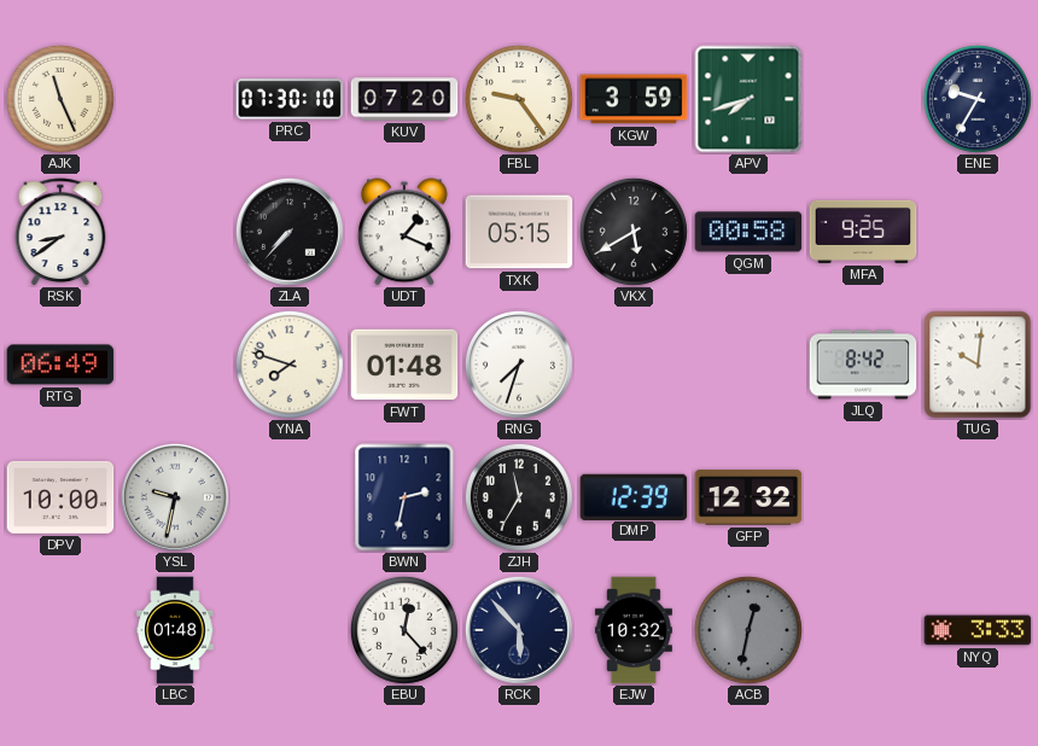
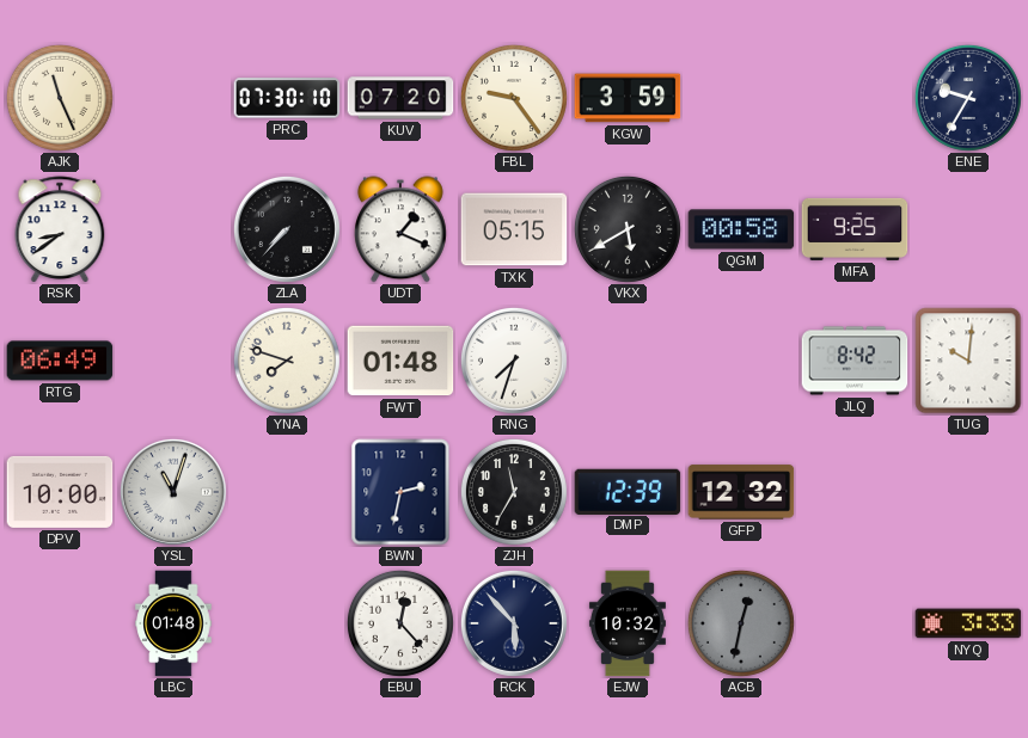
APV: 7:42 -> none
YSL: 9:32 -> 11:03
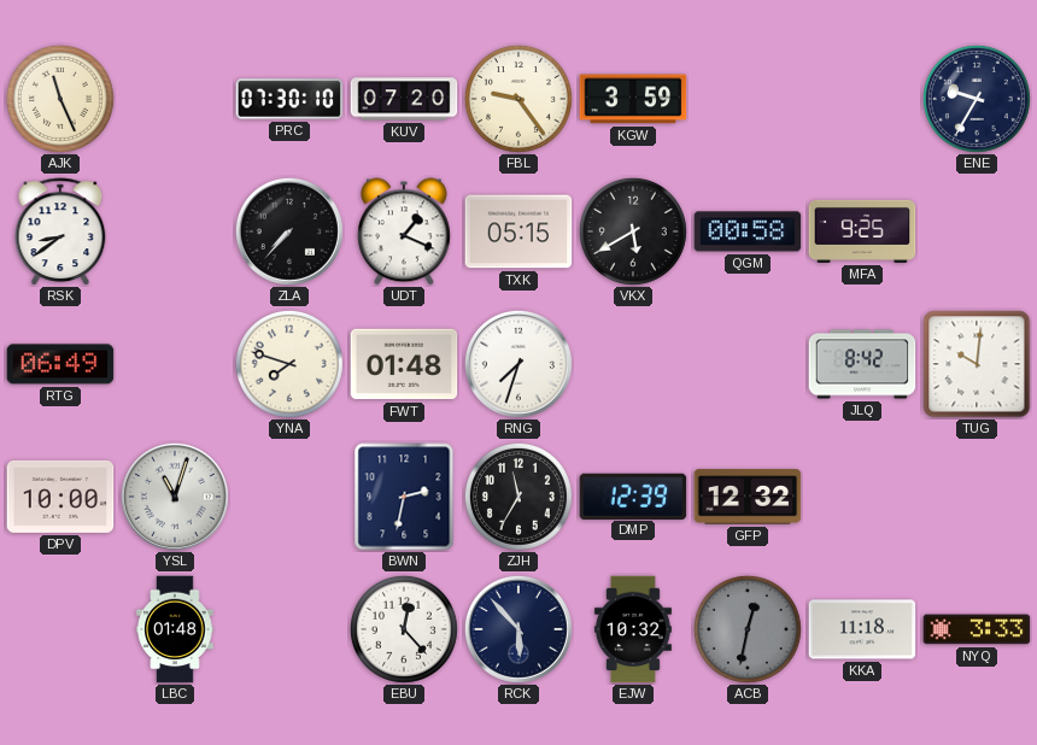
KKA: none -> 11:18
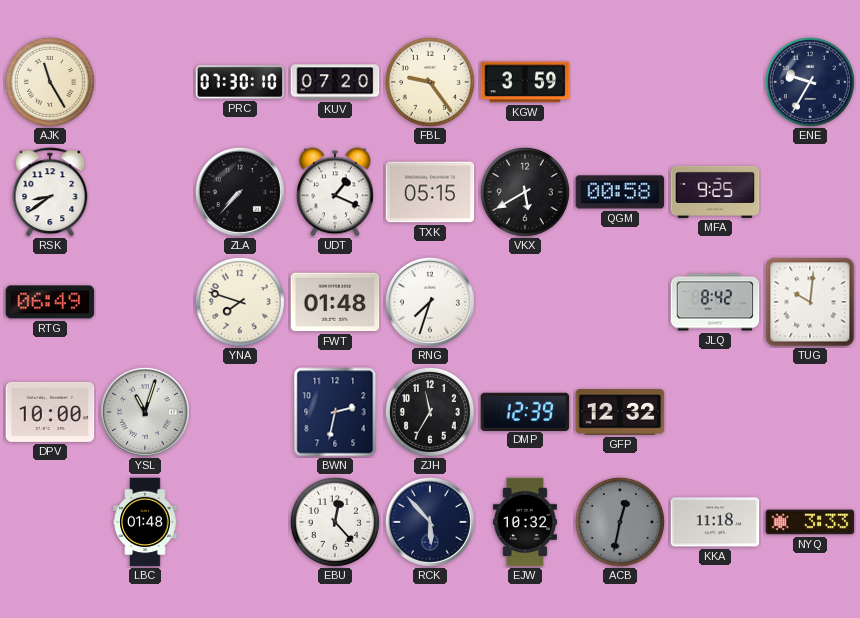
AJK: 11:26 -> 11:25
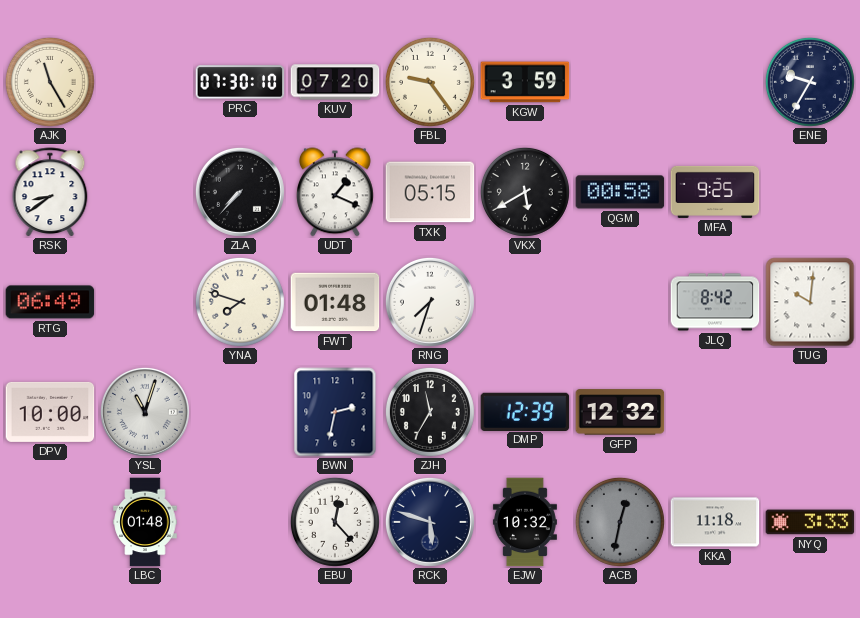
RCK: 5:53 -> 5:48
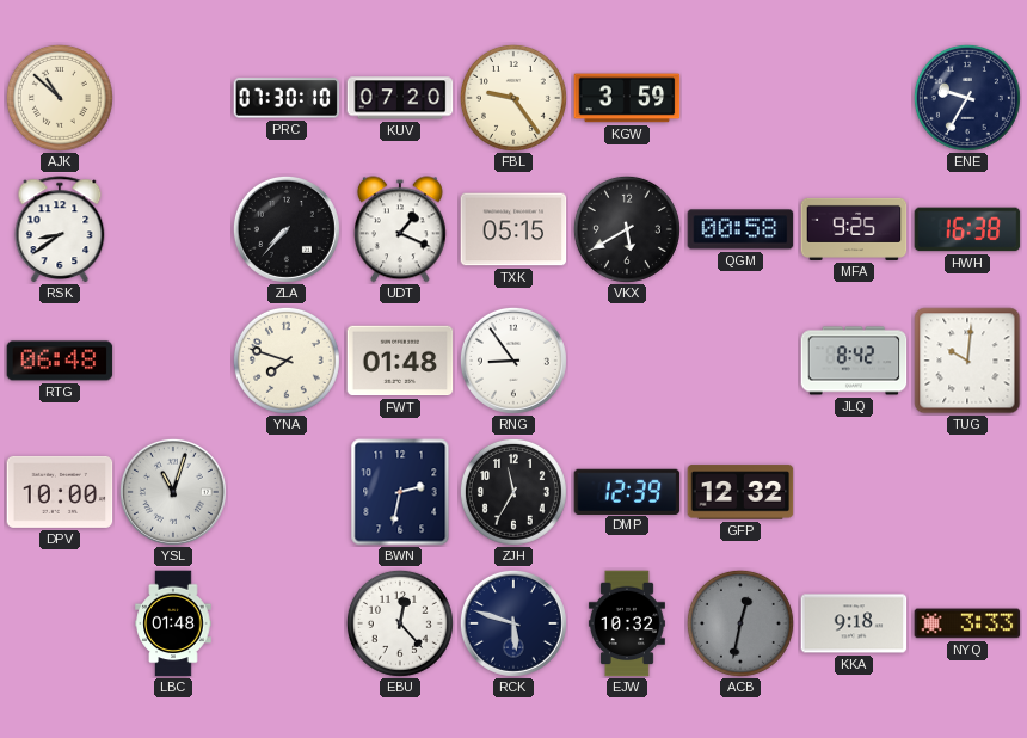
AJK: 11:25 -> 10:52
HWH: none -> 16:38
RTG: 06:49 -> 06:48
RNG: 7:33 -> 8:54
KKA: 11:18 -> 9:18
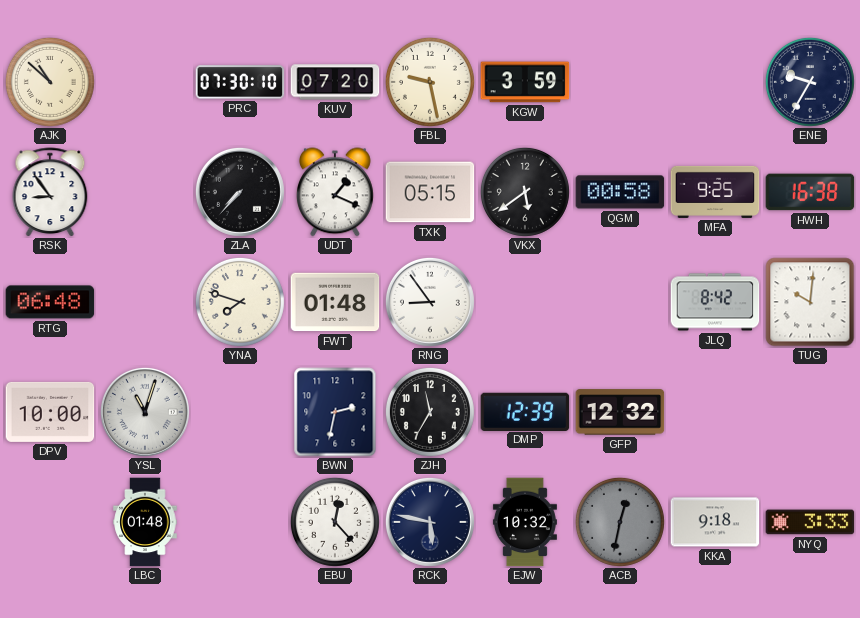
FBL: 9:24 -> 9:28
RSK: 8:39 -> 8:54
VKX: 5:40 -> 5:39
RCK: 5:48 -> 5:47
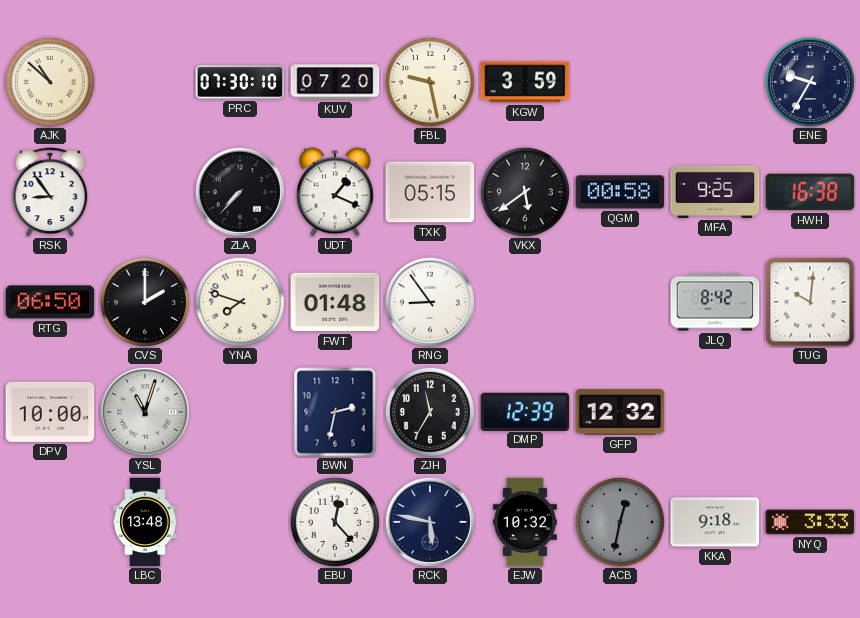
RTG: 06:48 -> 06:50
CVS: none -> 2:00
LBC: 01:48 -> 13:48
